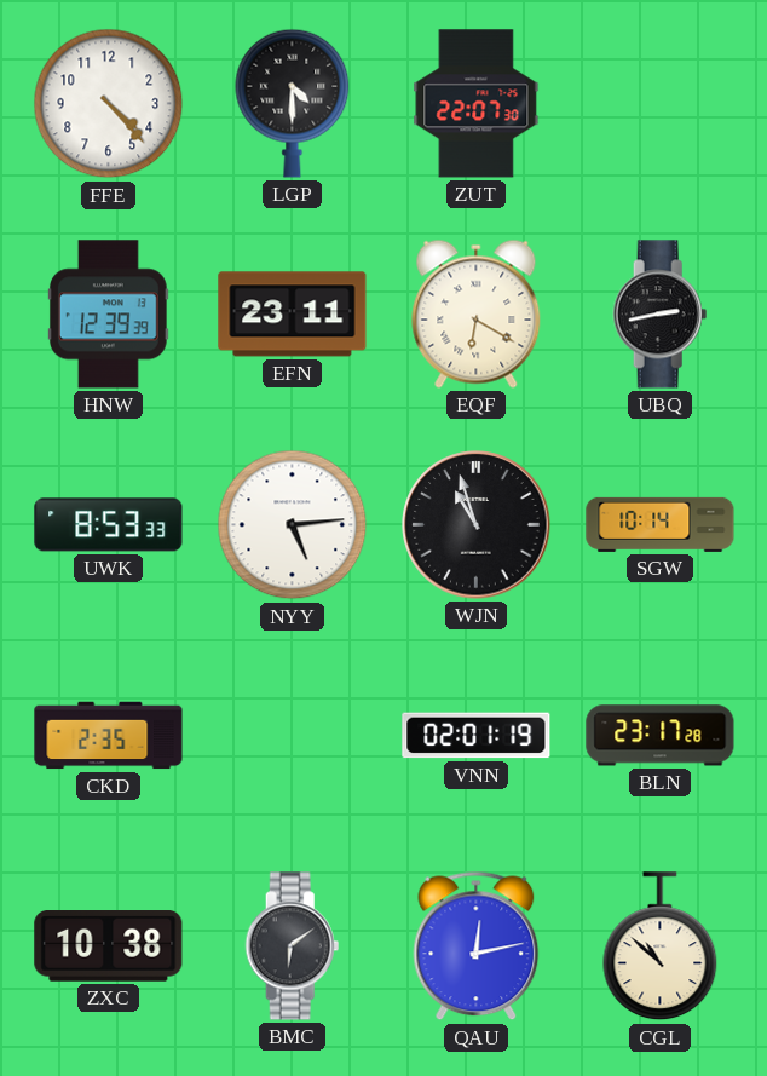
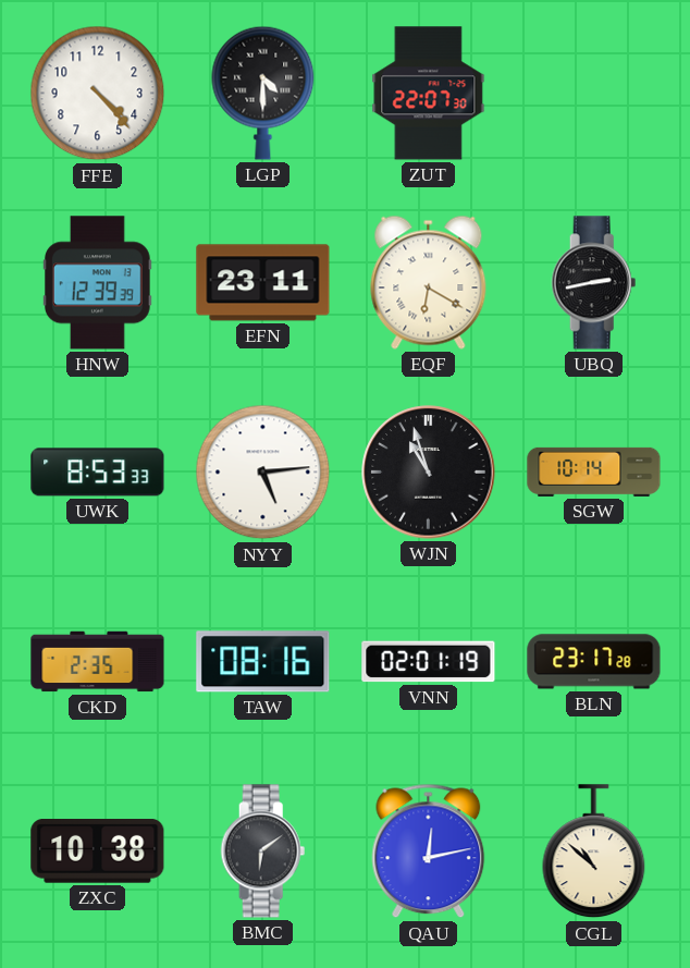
TAW: none -> 08:16
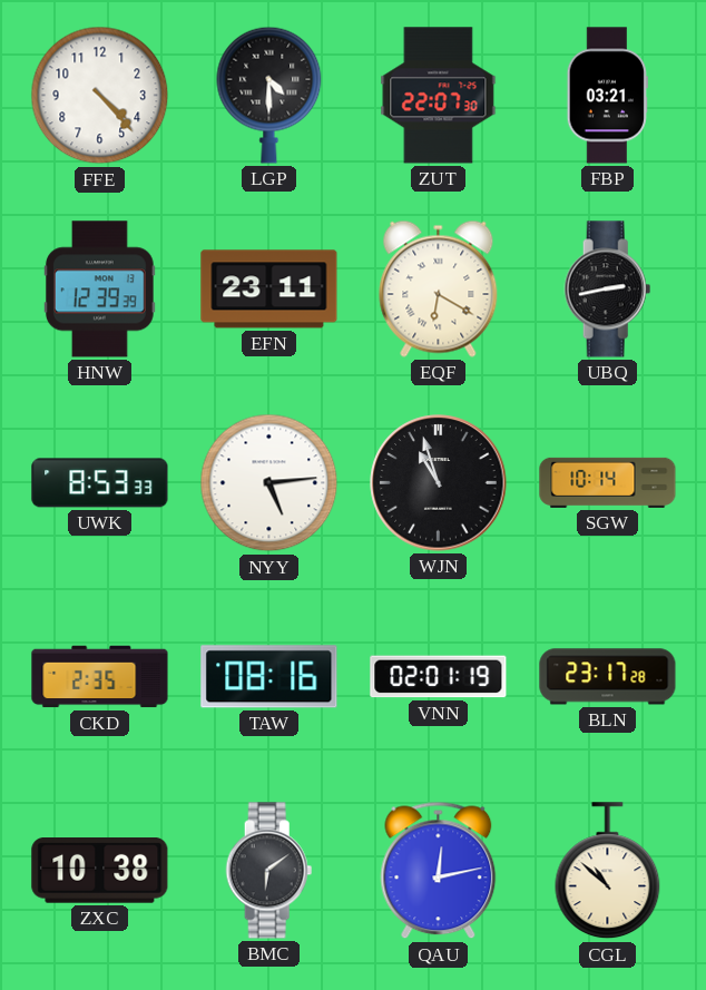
FBP: none -> 03:21
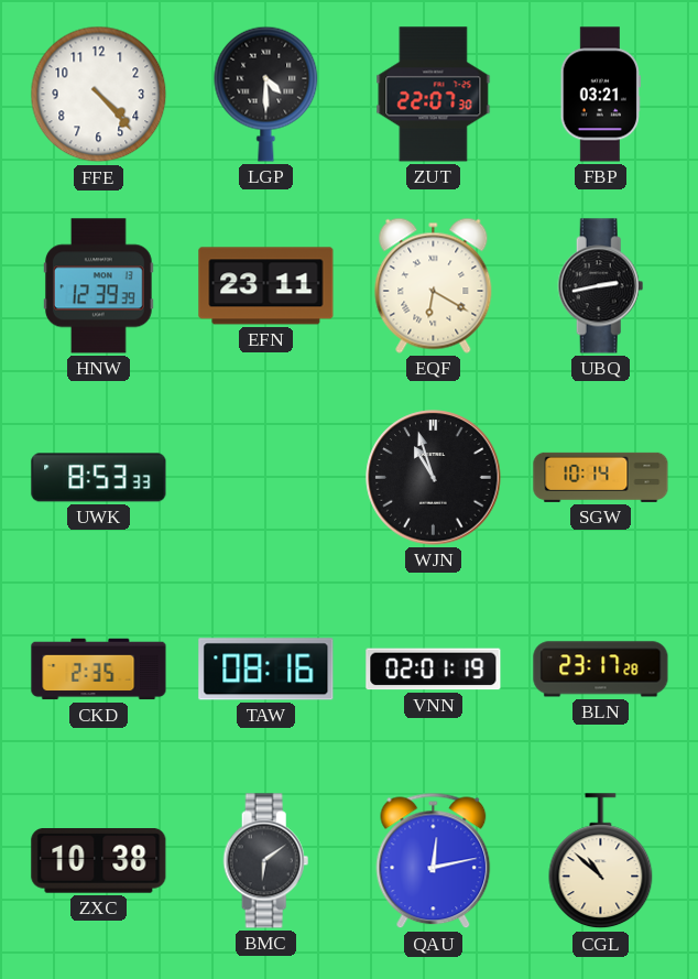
NYY: 5:14 -> none
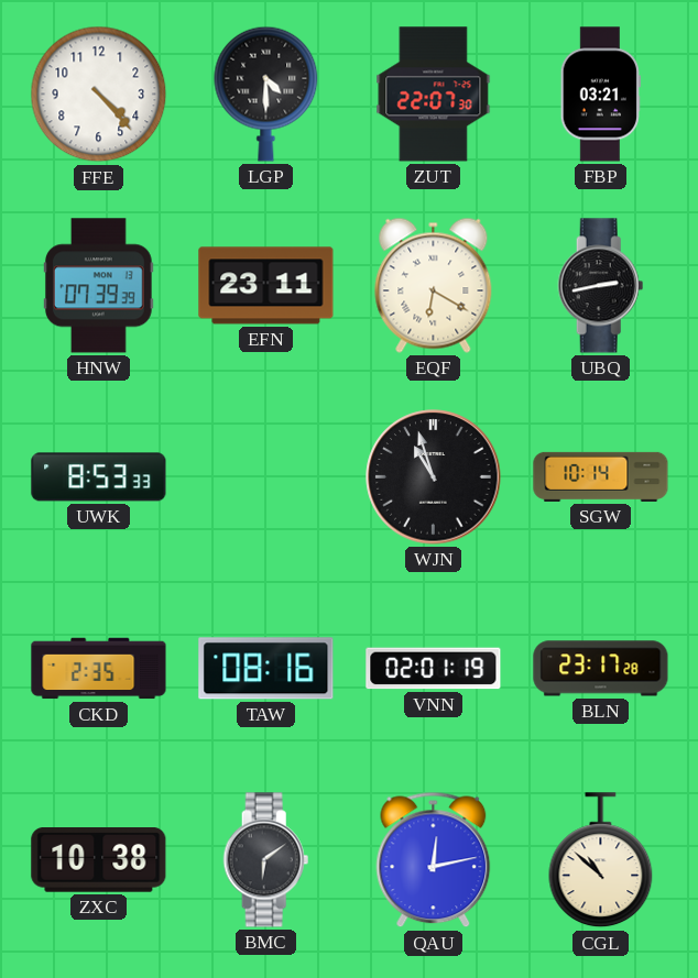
HNW: 12:39 -> 07:39
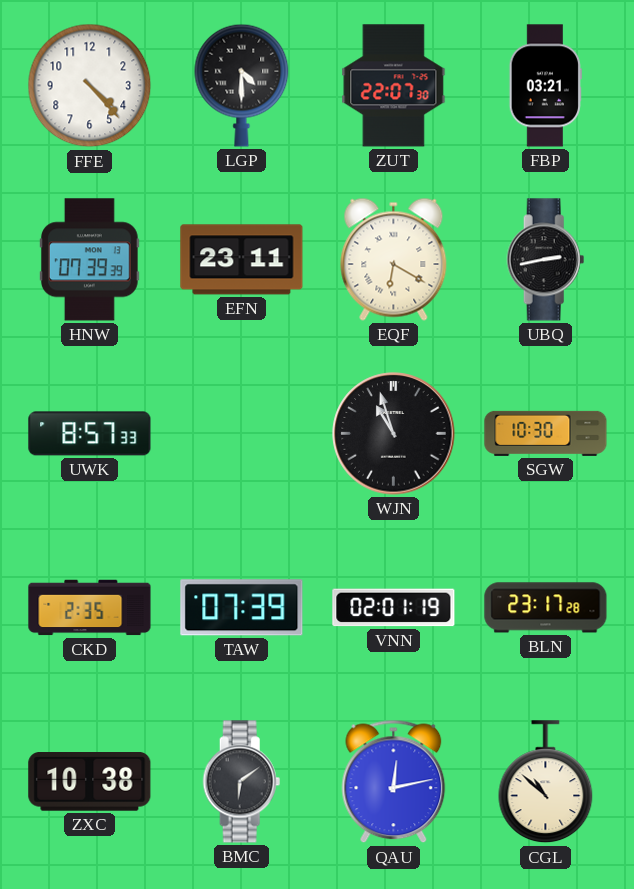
UWK: 8:53 -> 8:57
SGW: 10:14 -> 10:30
TAW: 08:16 -> 07:39
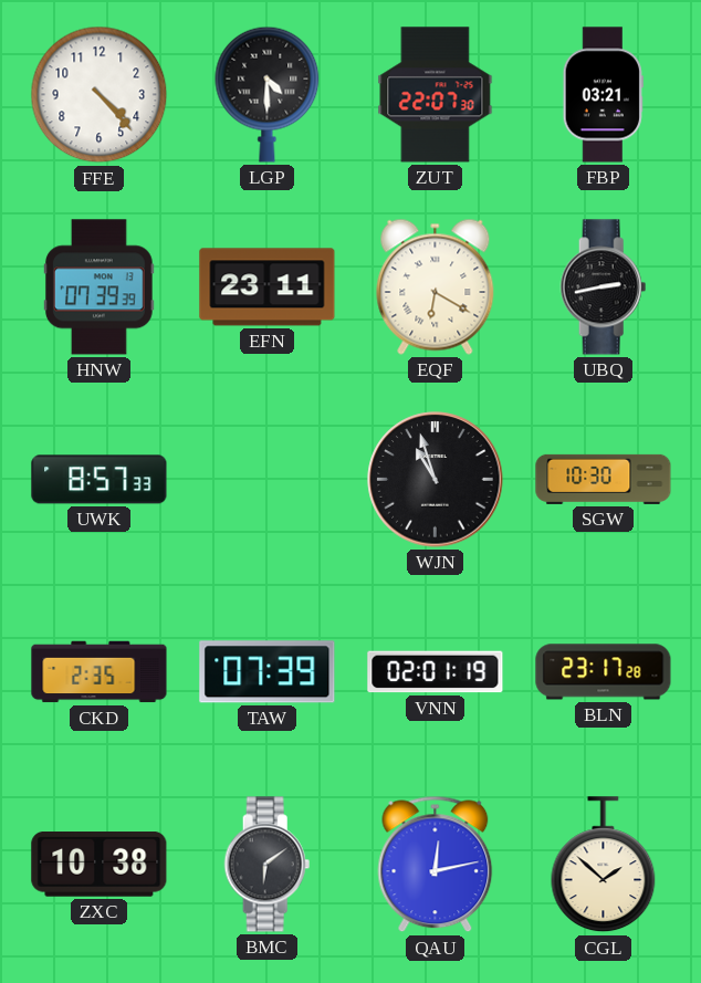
CGL: 10:52 -> 1:52
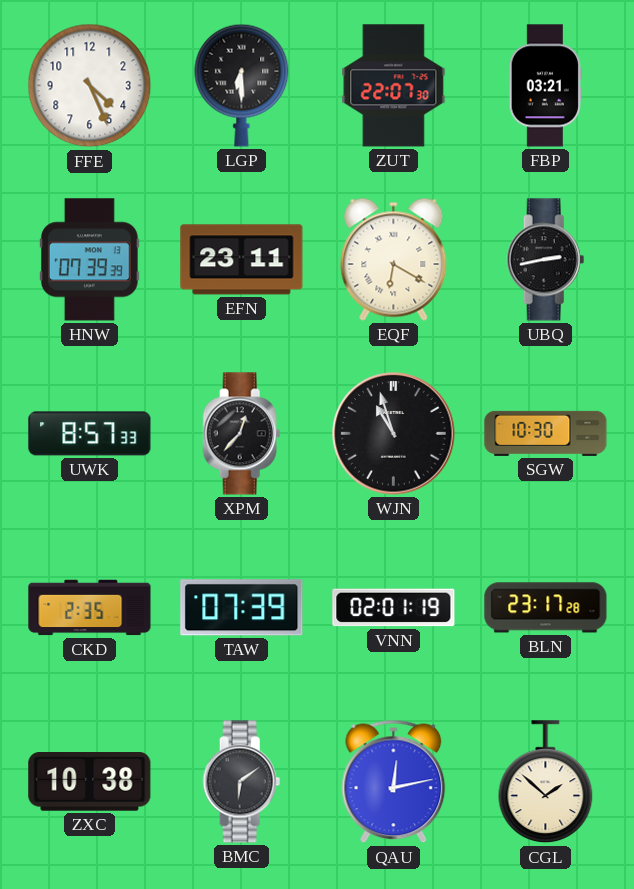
FFE: 4:23 -> 4:26
LGP: 4:30 -> 6:30
XPM: none -> 12:37
